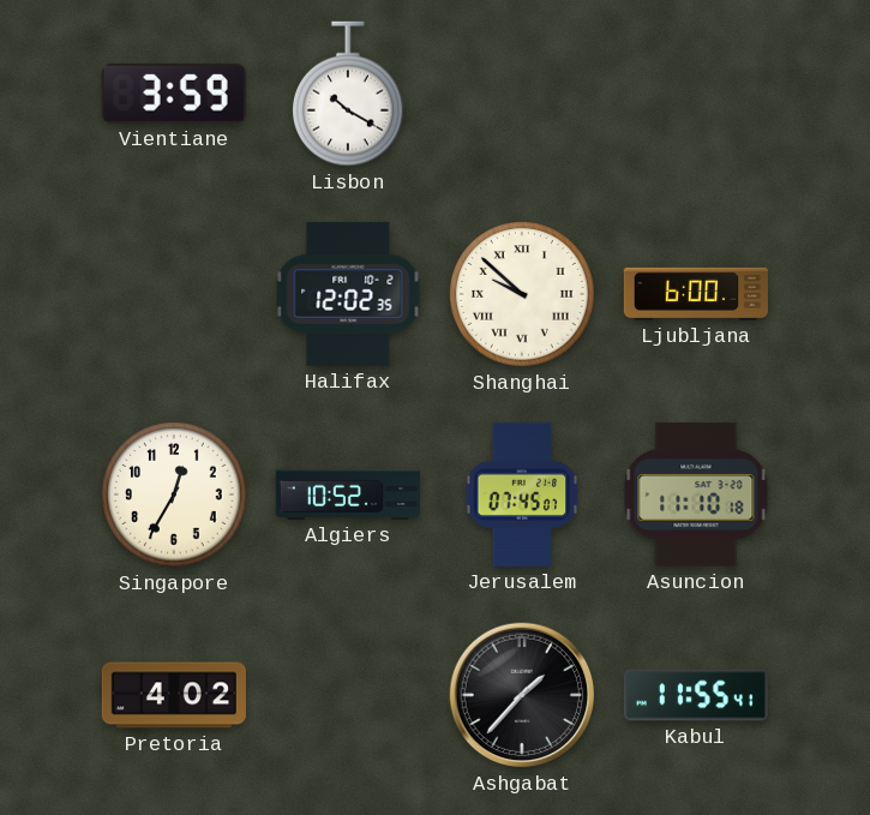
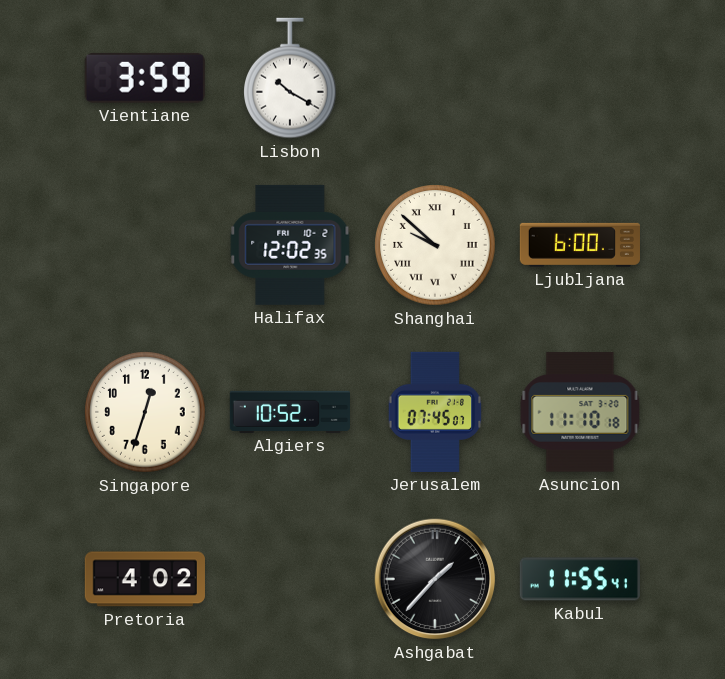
Singapore: 12:35 -> 12:33
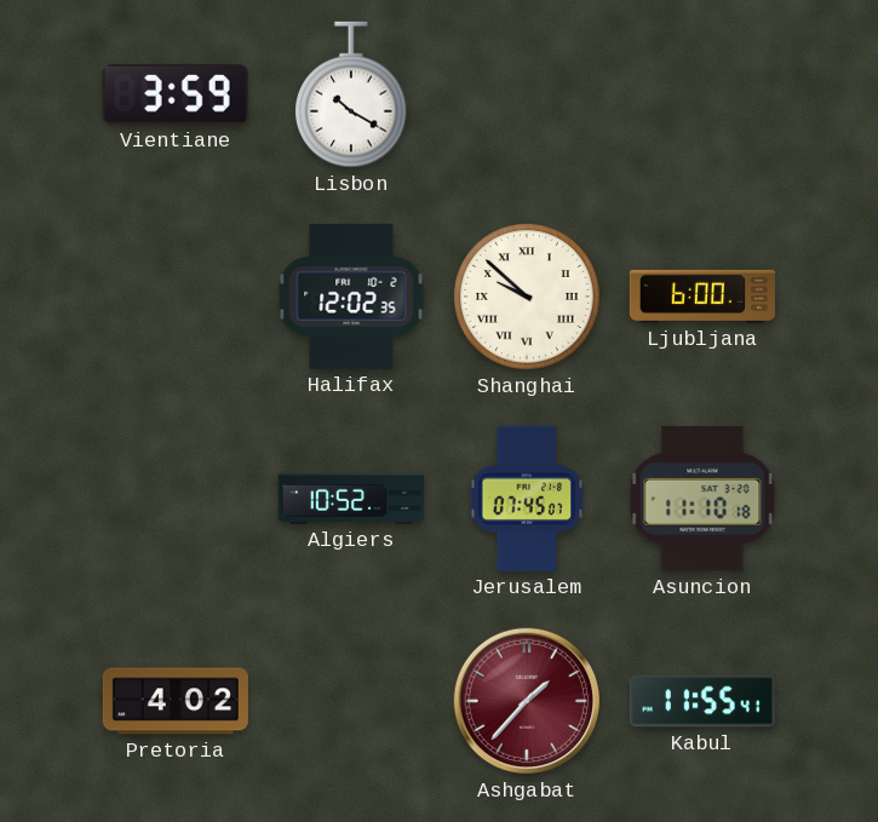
Singapore: 12:33 -> none
Ashgabat dial: black -> burgundy
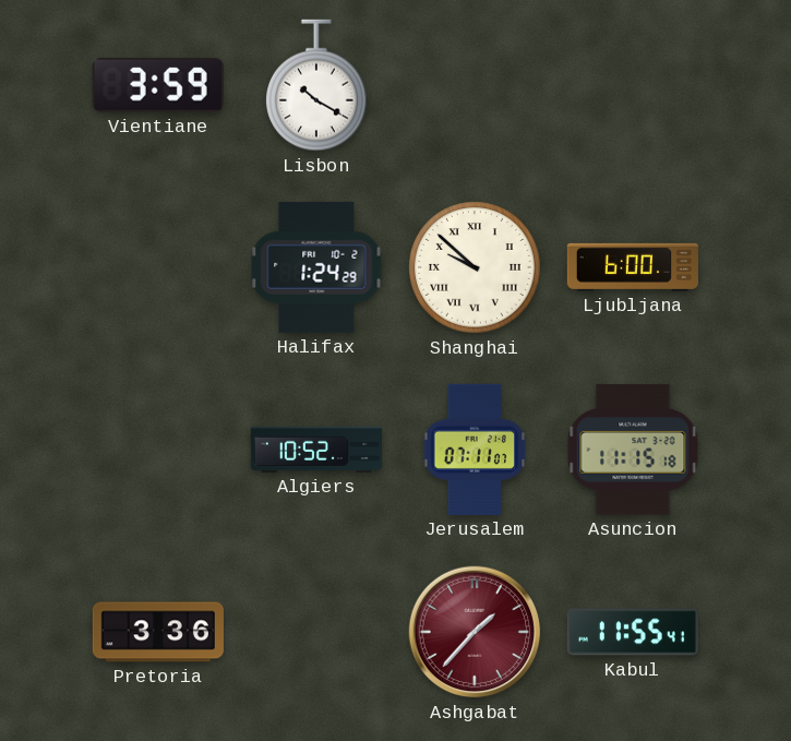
Halifax: 12:02 -> 1:24
Jerusalem: 07:45 -> 07:11
Asuncion: 11:10 -> 11:15
Pretoria: 4:02 -> 3:36
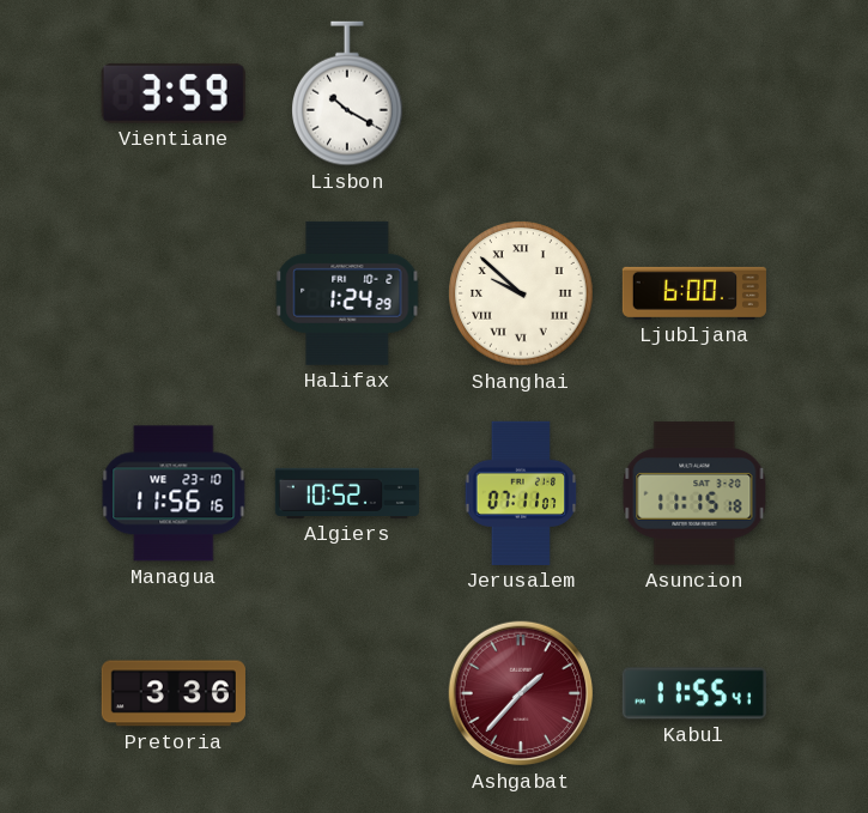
Managua: none -> 11:56
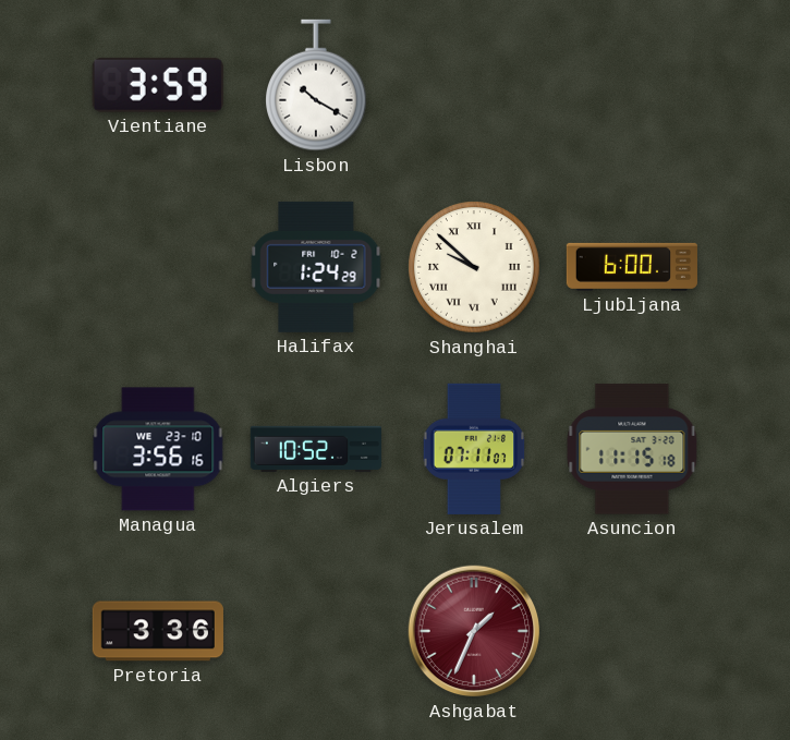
Managua: 11:56 -> 3:56
Ashgabat: 1:37 -> 1:34
Kabul: 11:55 -> none
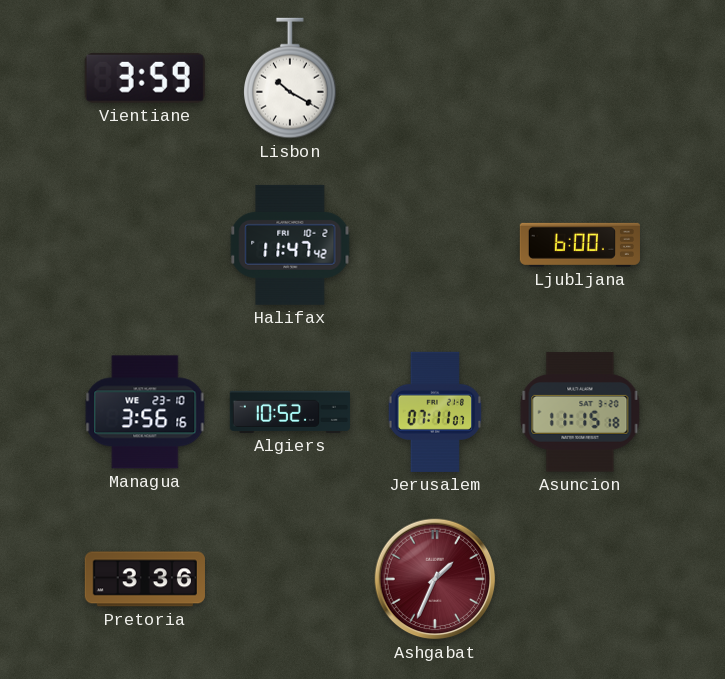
Halifax: 1:24 -> 11:47
Shanghai: 9:52 -> none
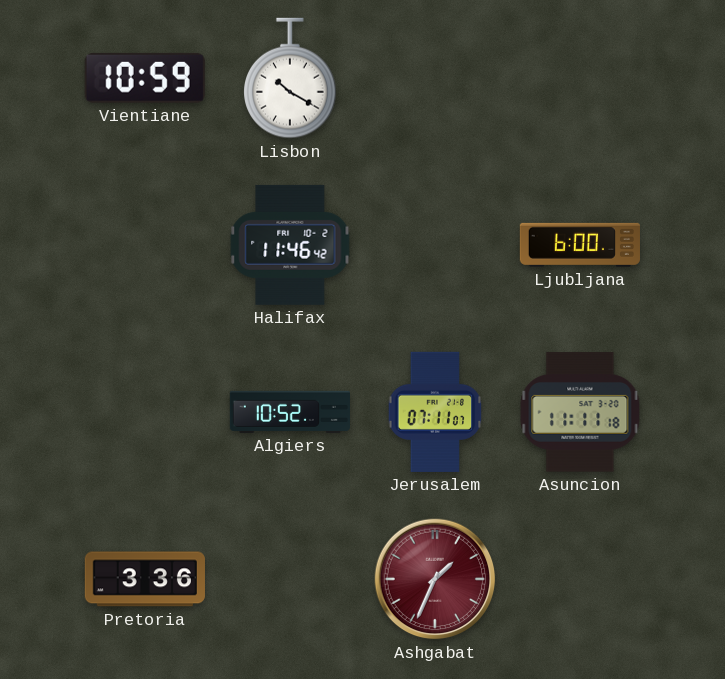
Vientiane: 3:59 -> 10:59
Halifax: 11:47 -> 11:46
Managua: 3:56 -> none
Asuncion: 11:15 -> 11:11
